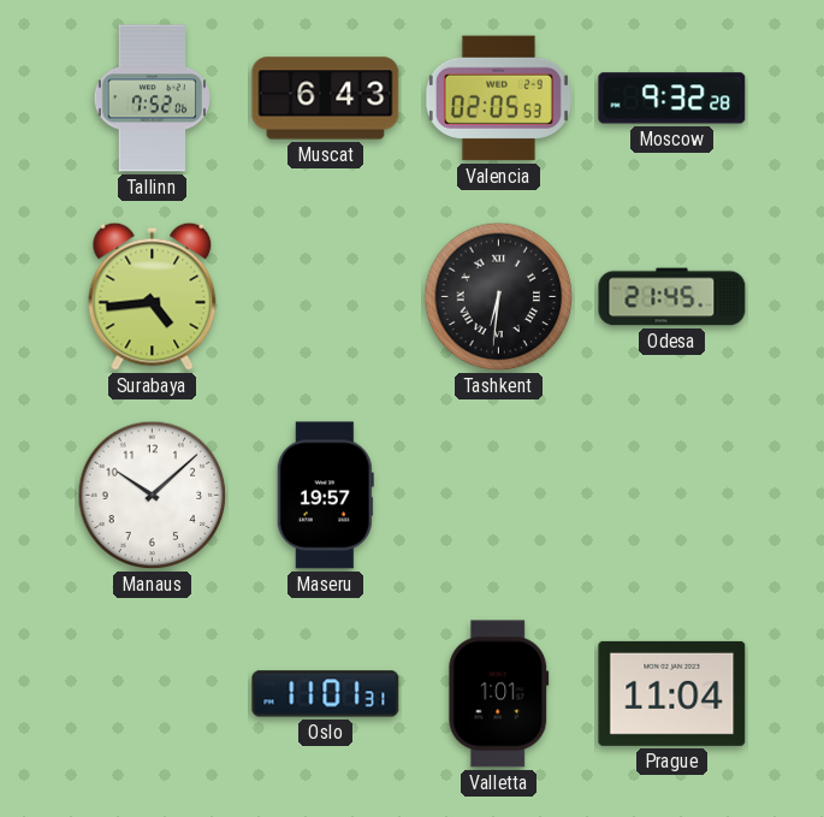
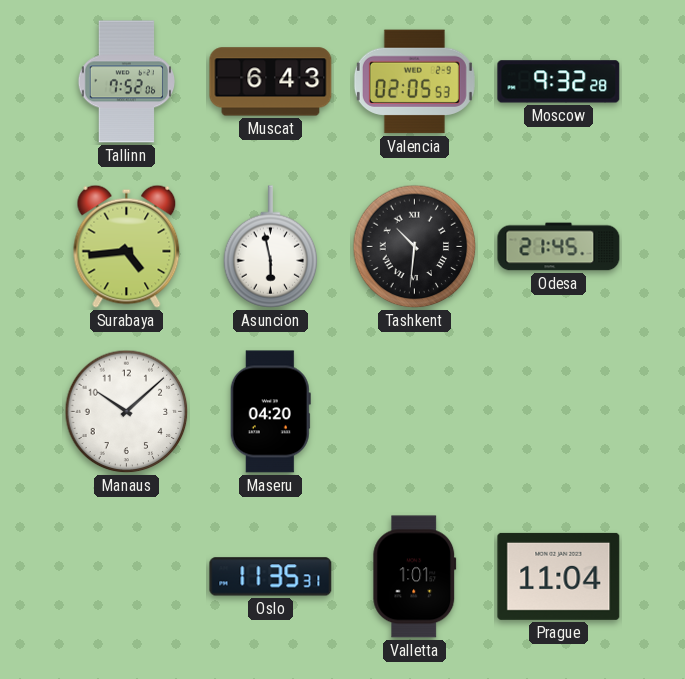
Asuncion: none -> 5:58
Tashkent: 6:31 -> 10:31
Maseru: 19:57 -> 04:20
Oslo: 11:01 -> 11:35
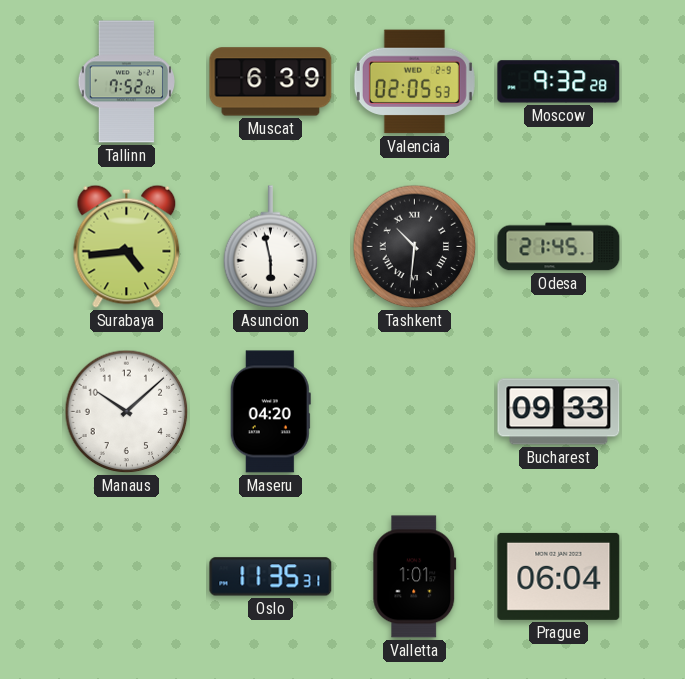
Muscat: 6:43 -> 6:39
Bucharest: none -> 09:33
Prague: 11:04 -> 06:04
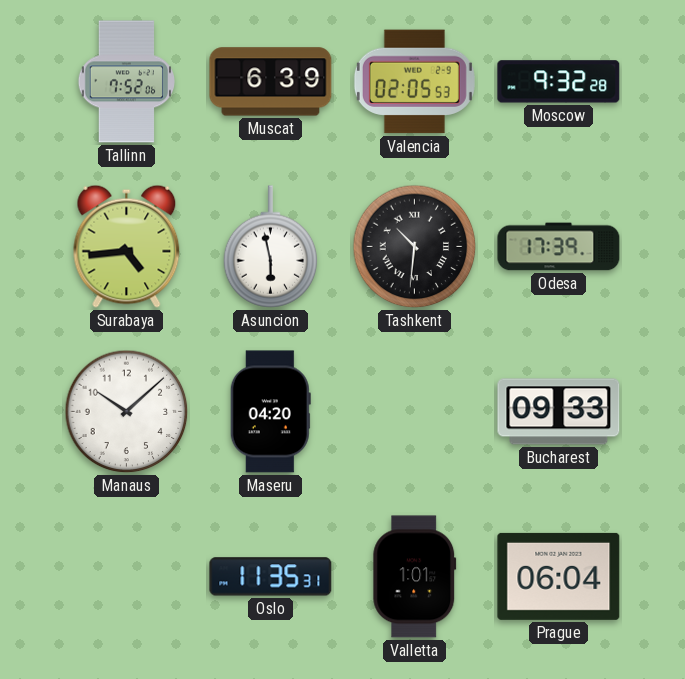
Odesa: 21:45 -> 17:39
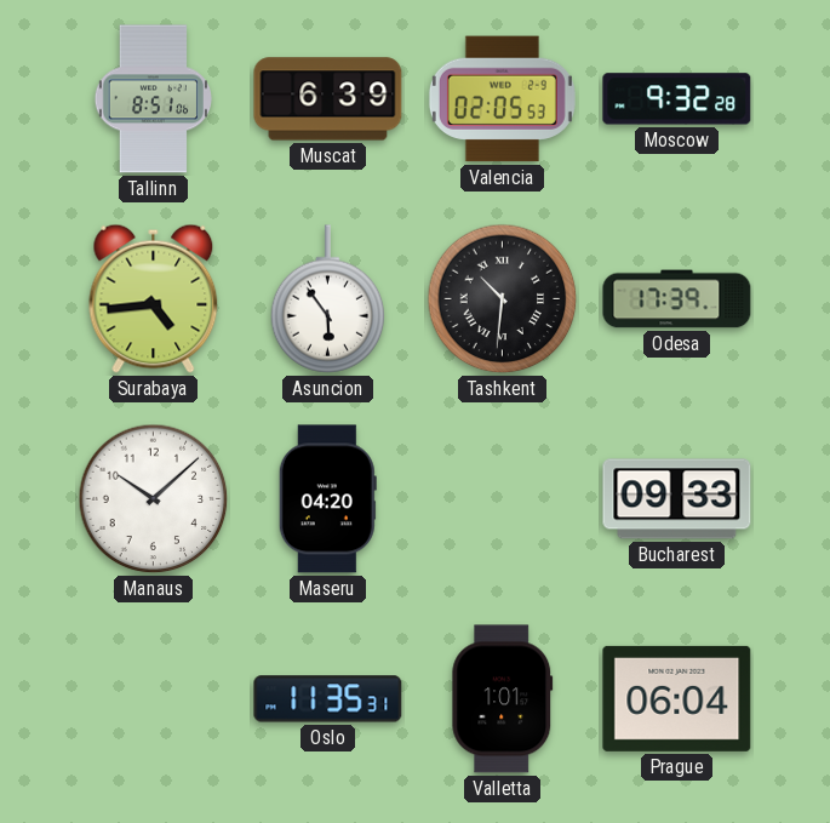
Tallinn: 7:52 -> 8:51
Asuncion: 5:58 -> 5:54
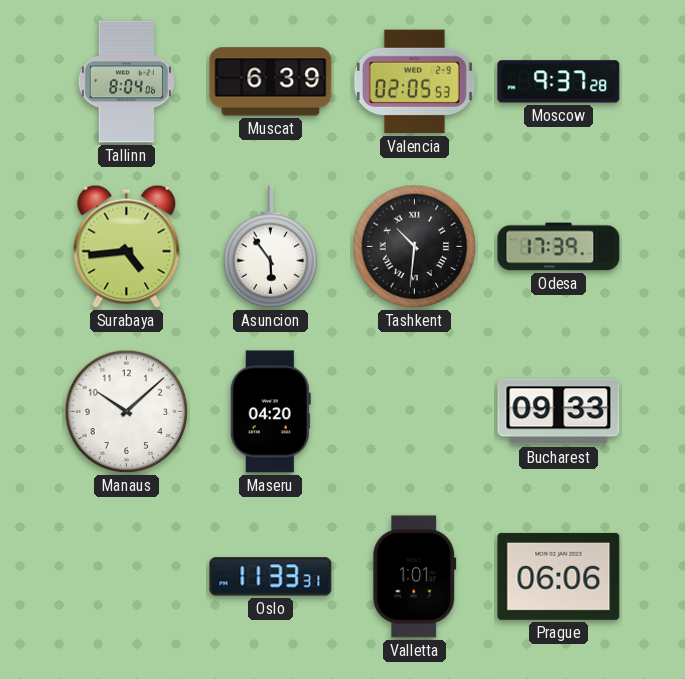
Tallinn: 8:51 -> 8:04
Moscow: 9:32 -> 9:37
Oslo: 11:35 -> 11:33
Prague: 06:04 -> 06:06
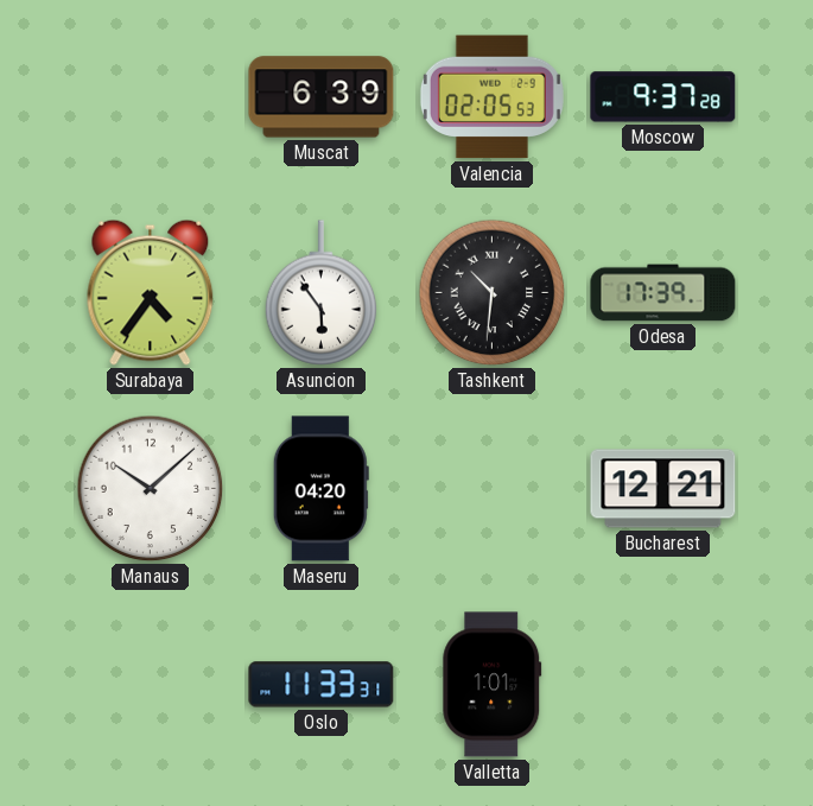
Tallinn: 8:04 -> none
Surabaya: 4:44 -> 4:36
Bucharest: 09:33 -> 12:21
Prague: 06:06 -> none
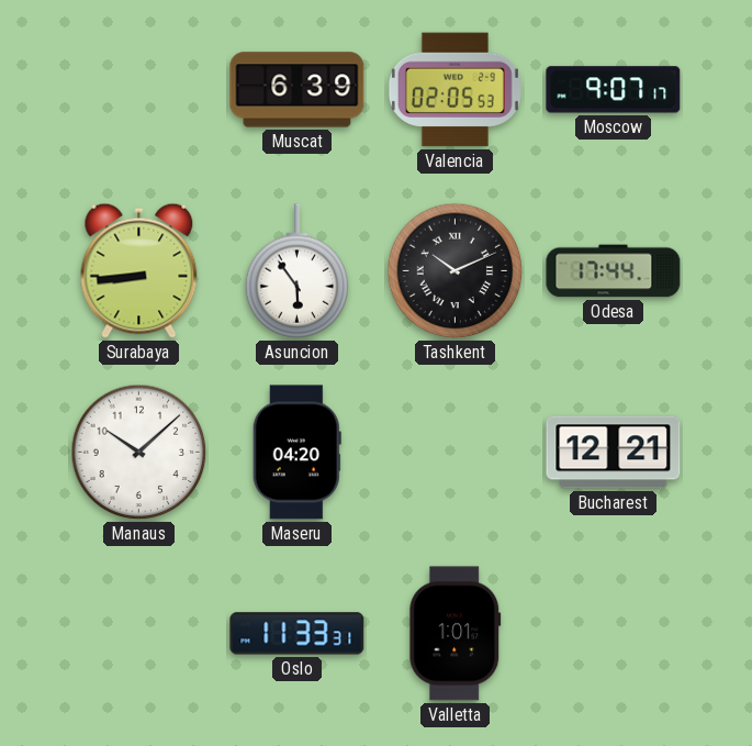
Moscow: 9:37 -> 9:07
Surabaya: 4:36 -> 8:44
Tashkent: 10:31 -> 10:11
Odesa: 17:39 -> 17:44
